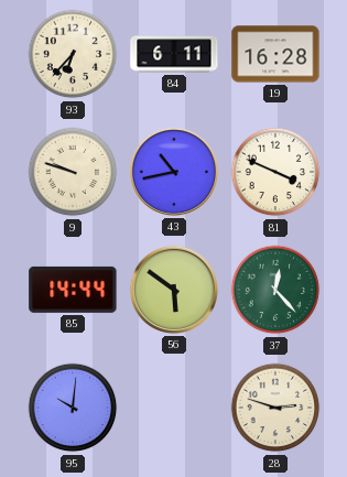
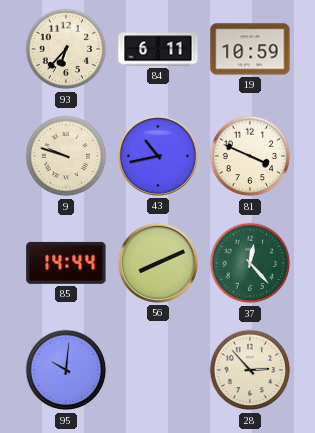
19: 16:28 -> 10:59
56: 5:51 -> 8:11
28: 2:48 -> 2:53
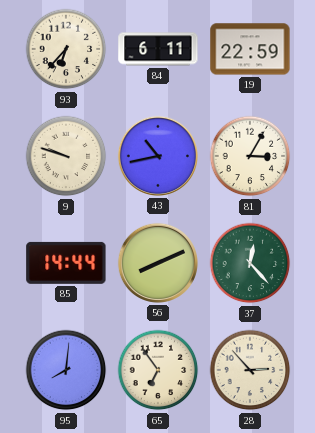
19: 10:59 -> 22:59
81: 3:49 -> 3:05
95: 10:01 -> 8:01
65: none -> 6:54
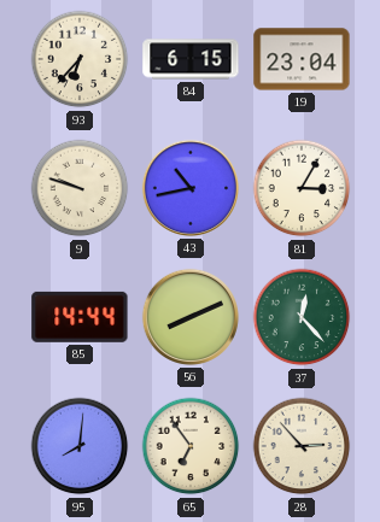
84: 6:11 -> 6:15
19: 22:59 -> 23:04
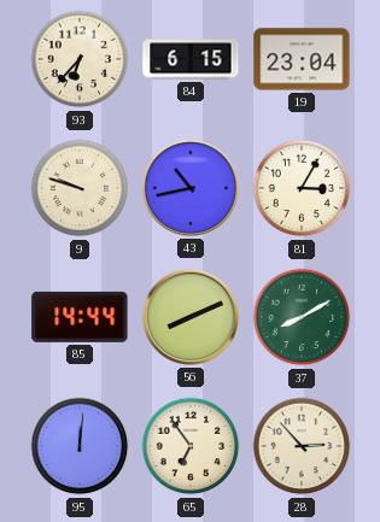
37: 12:23 -> 8:10
95: 8:01 -> 12:01
